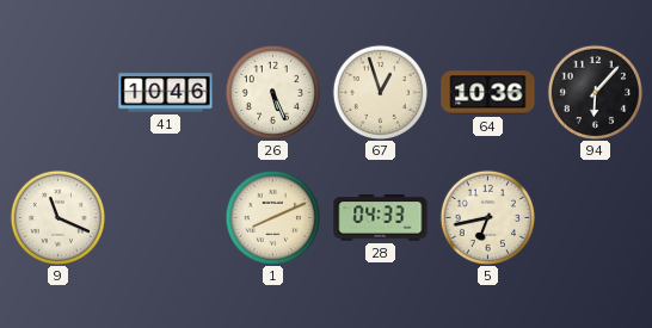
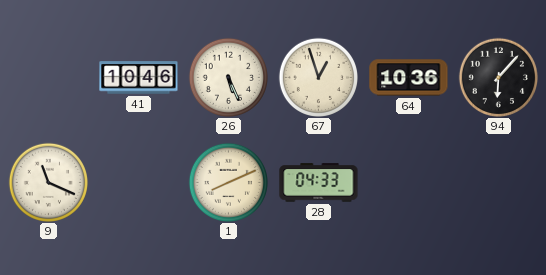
5: 6:43 -> none
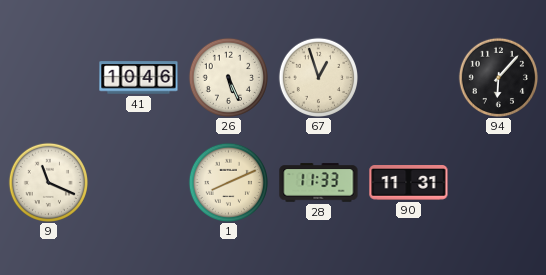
64: 10:36 -> none
28: 04:33 -> 11:33
90: none -> 11:31
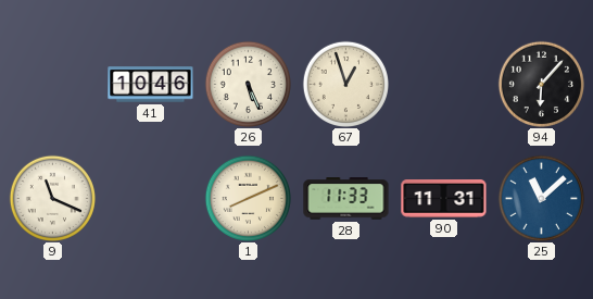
25: none -> 11:08
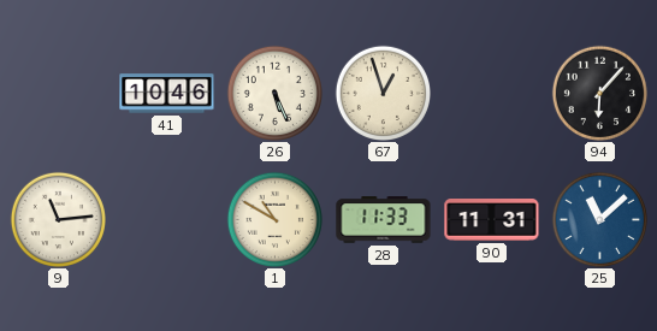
9: 11:19 -> 11:14
1: 8:11 -> 10:50
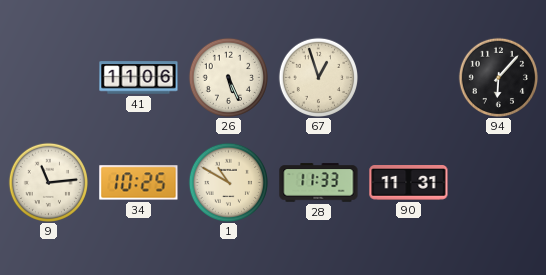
41: 10:46 -> 11:06
34: none -> 10:25
25: 11:08 -> none
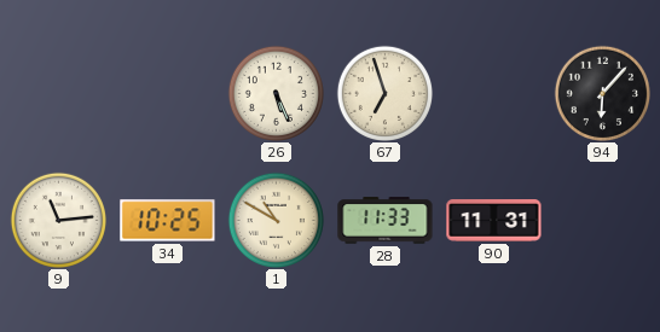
41: 11:06 -> none
67: 12:57 -> 6:57
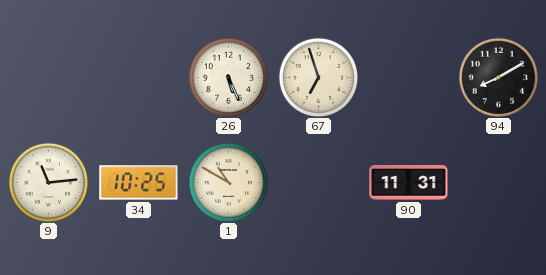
94: 6:07 -> 8:10
28: 11:33 -> none
